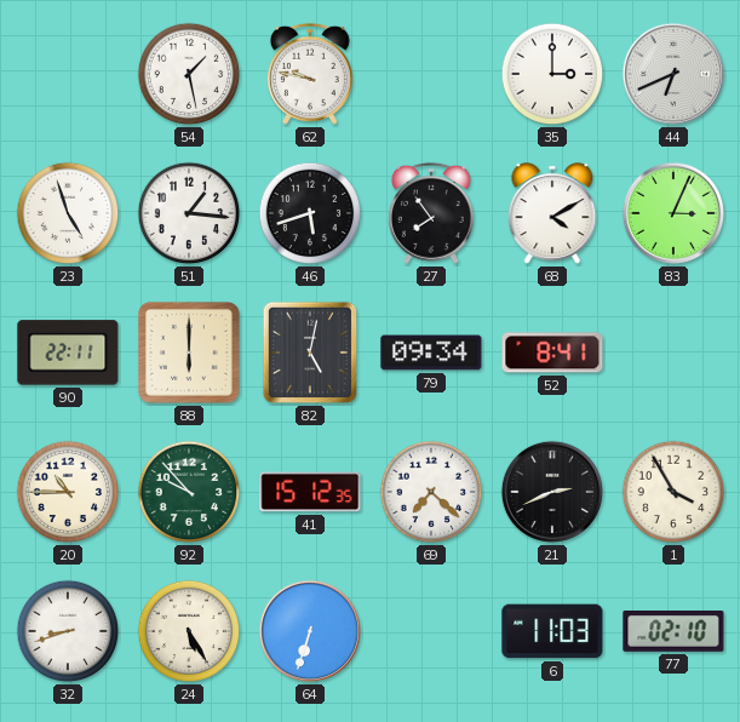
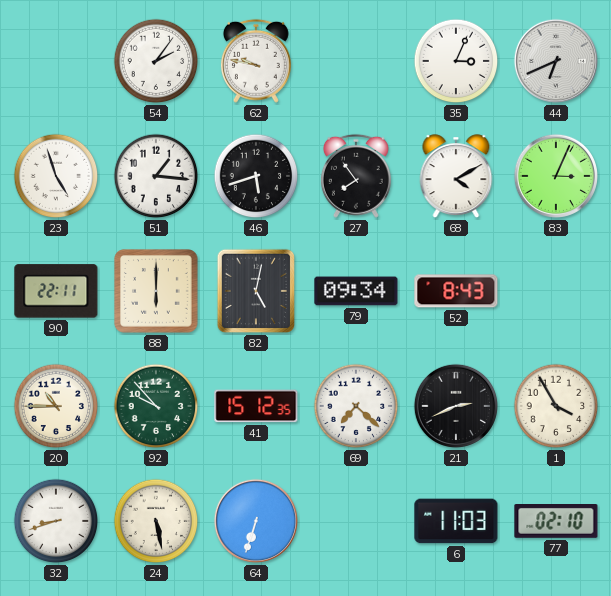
54: 1:28 -> 2:06
35: 3:00 -> 3:04
52: 8:41 -> 8:43
24: 5:25 -> 5:28
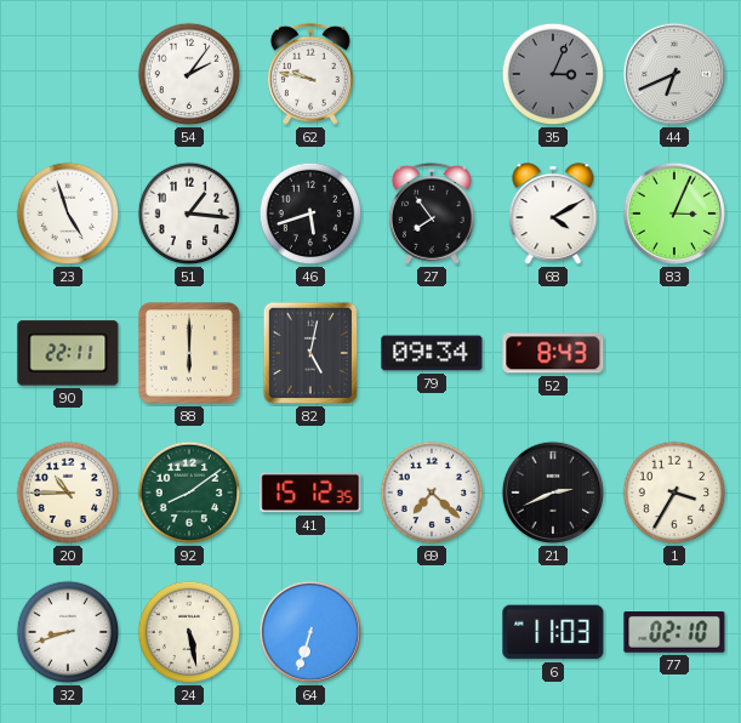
35 dial: white -> grey
92: 9:53 -> 8:09
1: 3:55 -> 3:35
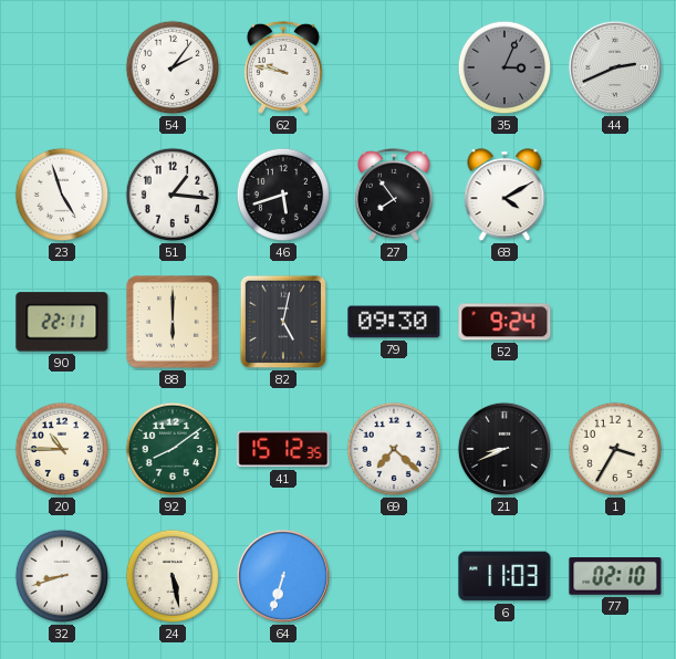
44: 6:41 -> 2:41
83: 3:04 -> none
79: 09:34 -> 09:30
52: 8:43 -> 9:24
21: 2:41 -> 8:41
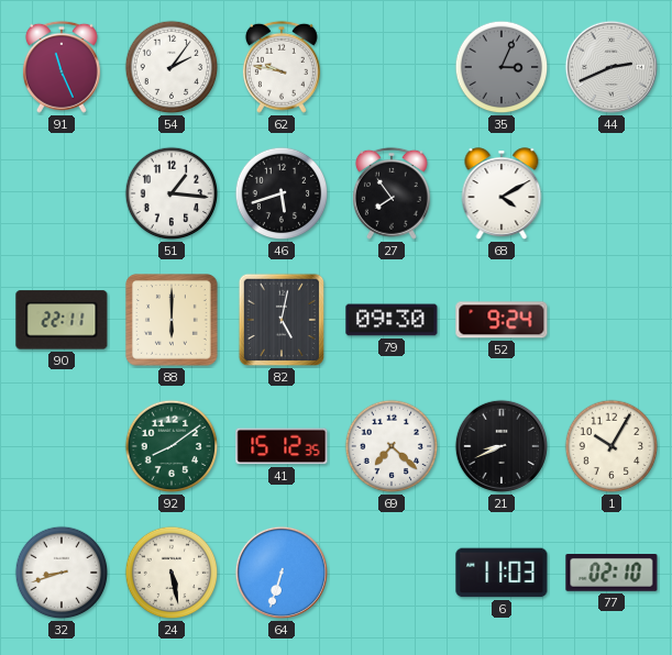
91: none -> 11:26
23: 4:57 -> none
20: 10:45 -> none
1: 3:35 -> 10:05
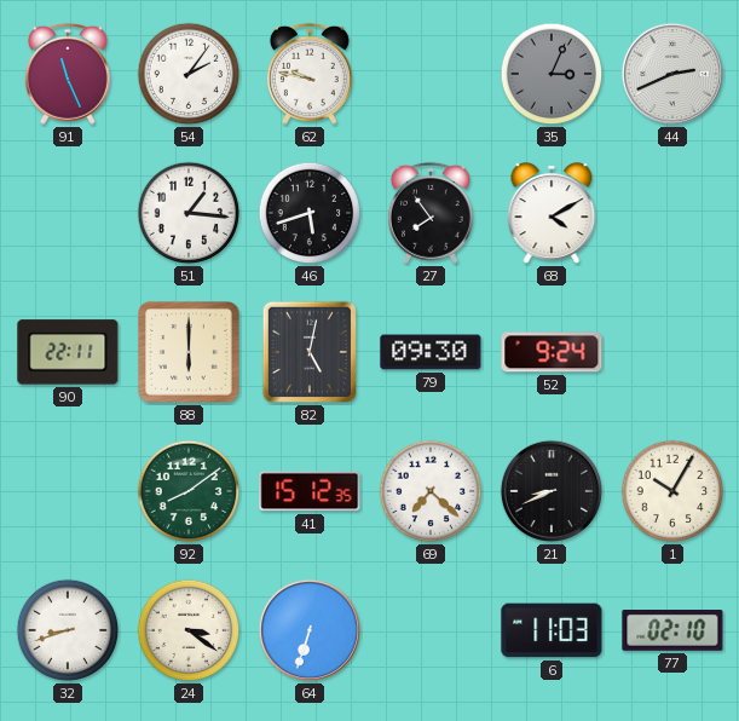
24: 5:28 -> 3:21
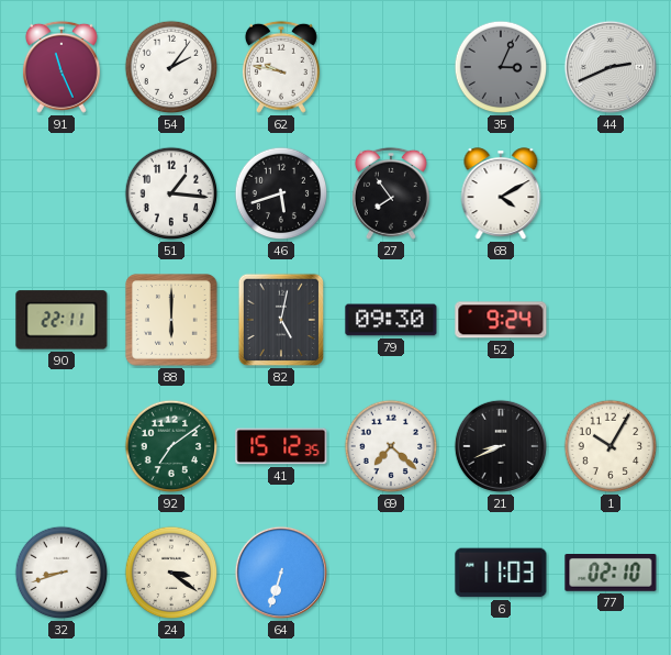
92: 8:09 -> 7:09
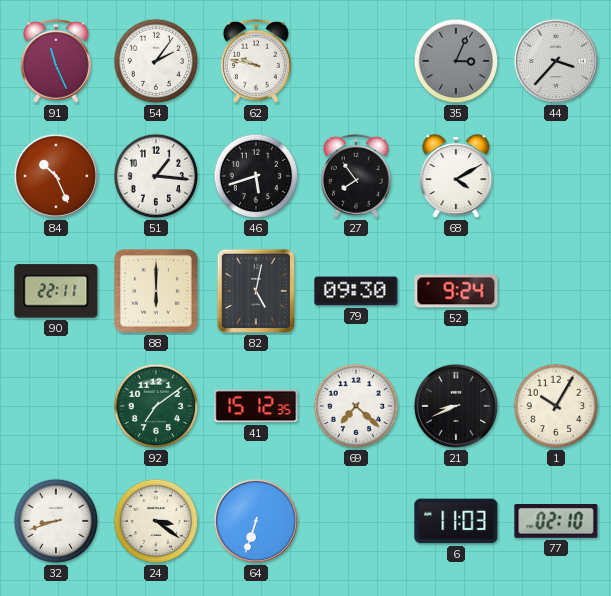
44: 2:41 -> 3:37
84: none -> 10:26
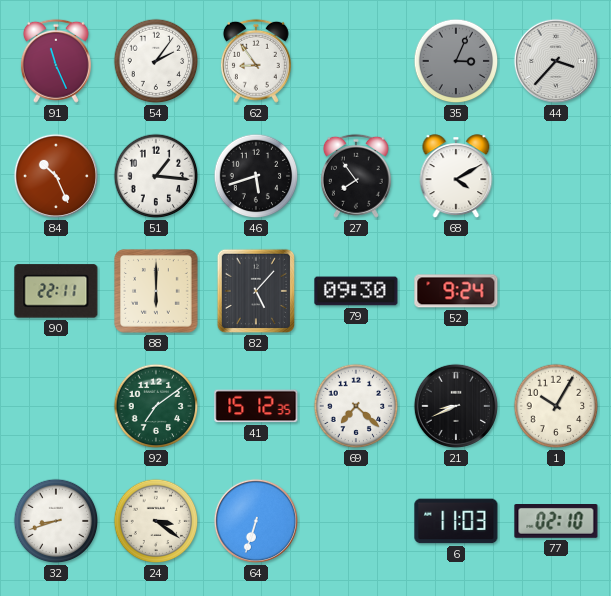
62: 9:47 -> 8:54
82: 5:02 -> 5:07
